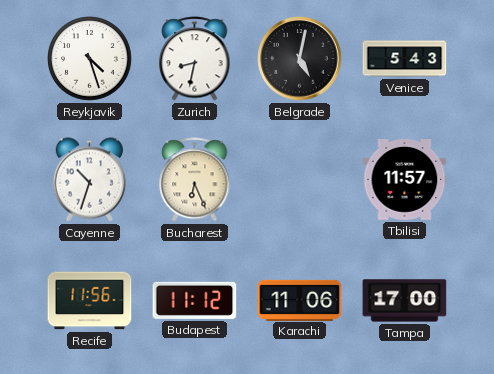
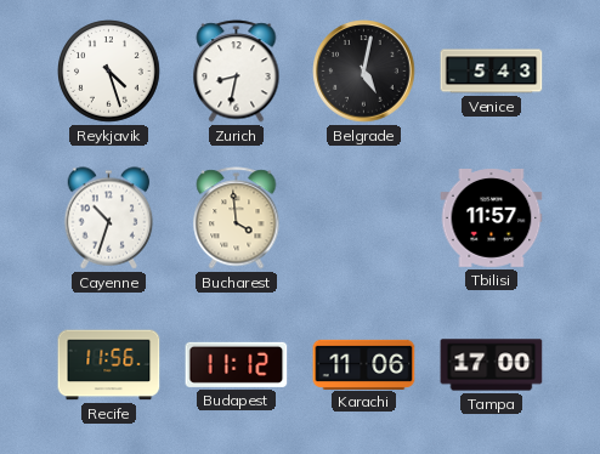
Bucharest: 6:26 -> 3:59
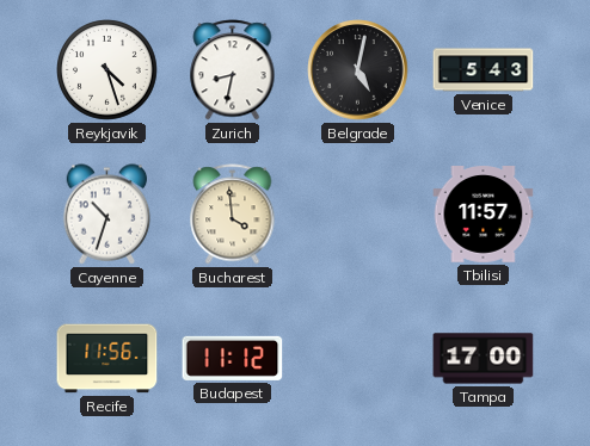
Karachi: 11:06 -> none
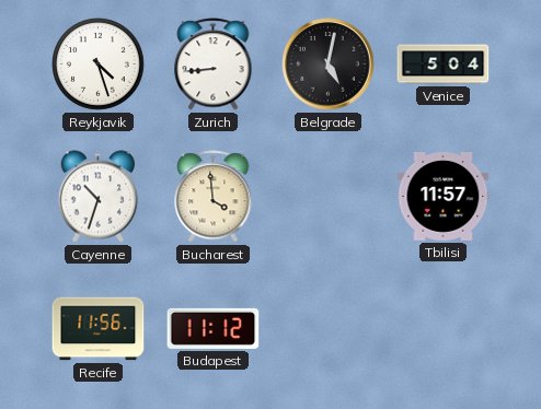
Zurich: 8:32 -> 8:44
Venice: 5:43 -> 5:04
Tampa: 17:00 -> none
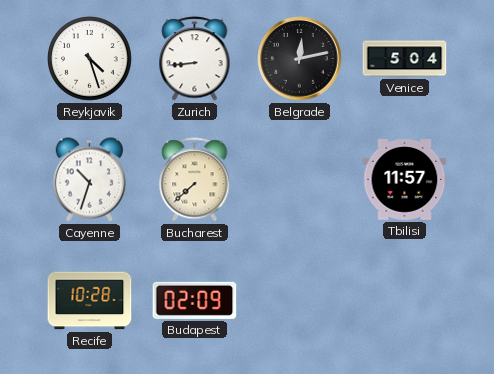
Belgrade: 5:02 -> 12:13
Bucharest: 3:59 -> 7:38
Recife: 11:56 -> 10:28
Budapest: 11:12 -> 02:09
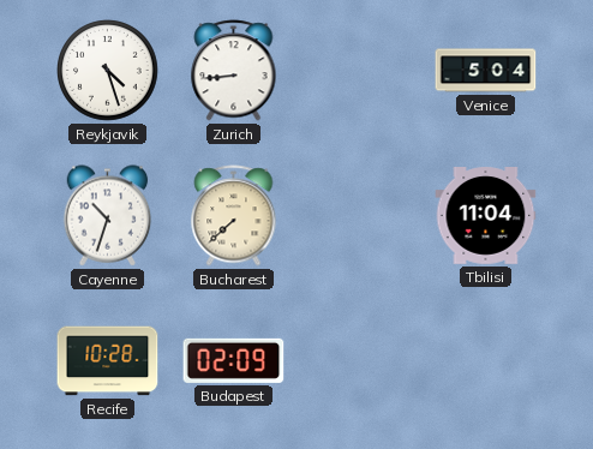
Belgrade: 12:13 -> none
Tbilisi: 11:57 -> 11:04
